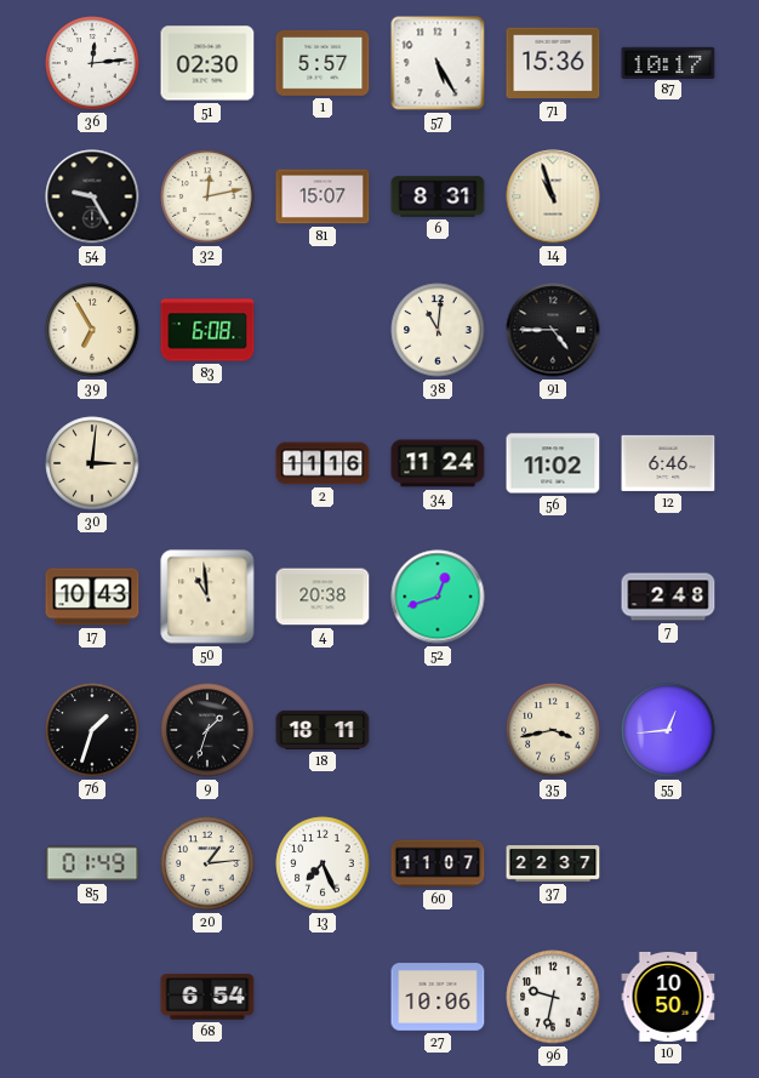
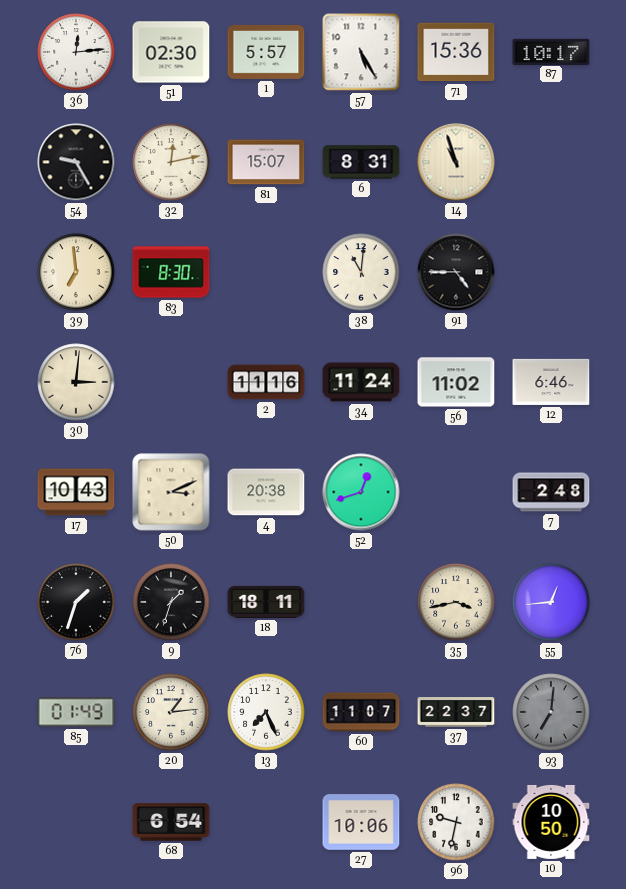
39: 6:55 -> 6:59
83: 6:08 -> 8:30
50: 10:59 -> 3:11
93: none -> 7:01
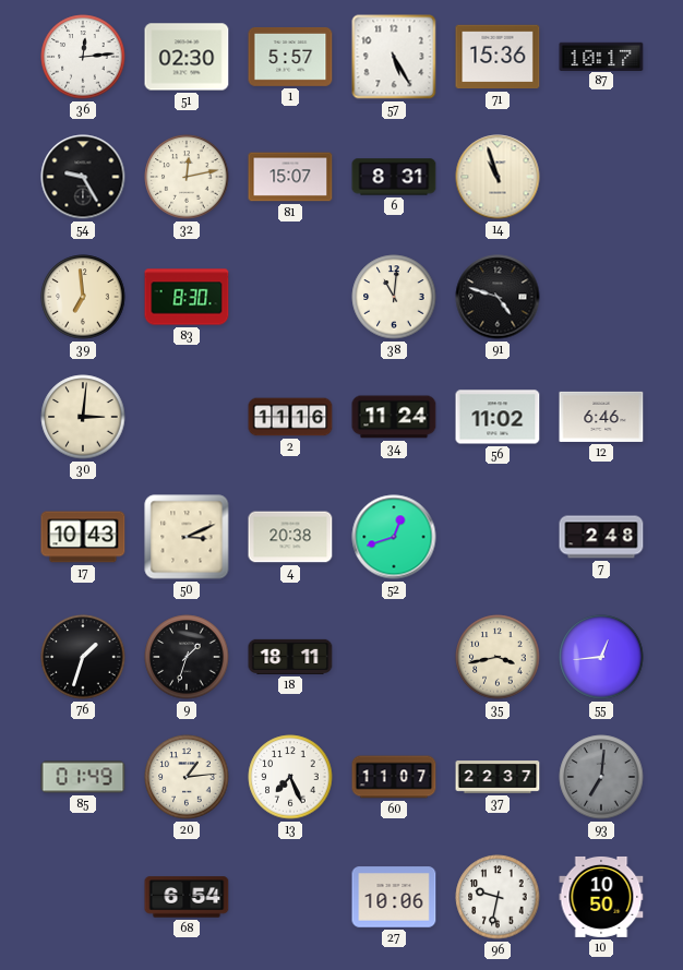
91: 4:45 -> 4:48
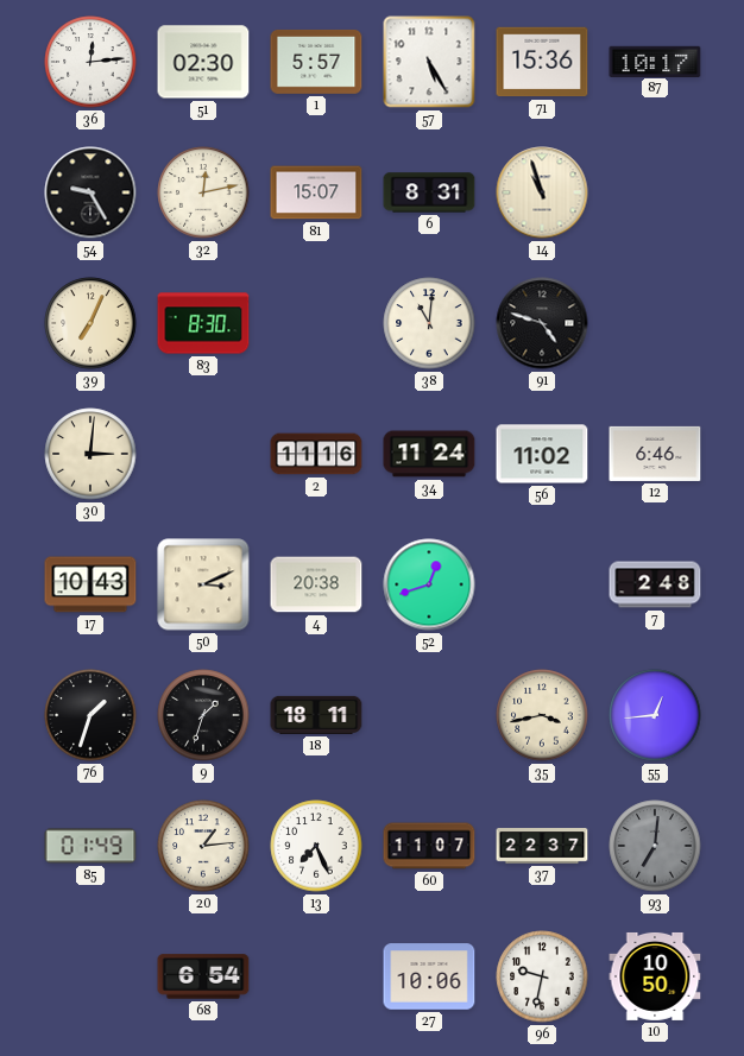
39: 6:59 -> 7:04
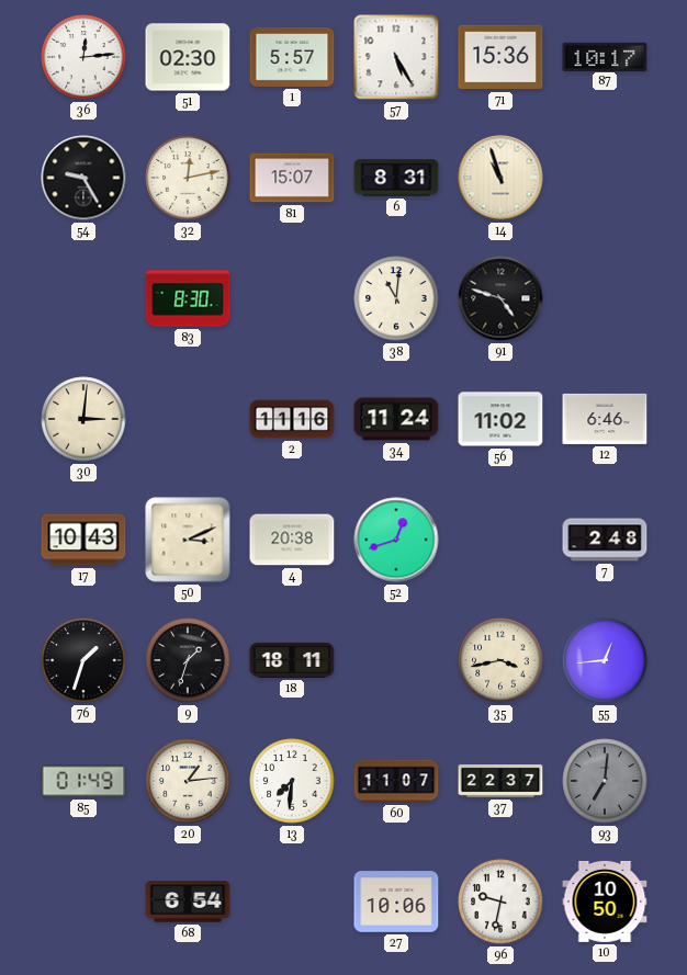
39: 7:04 -> none
13: 7:26 -> 7:31
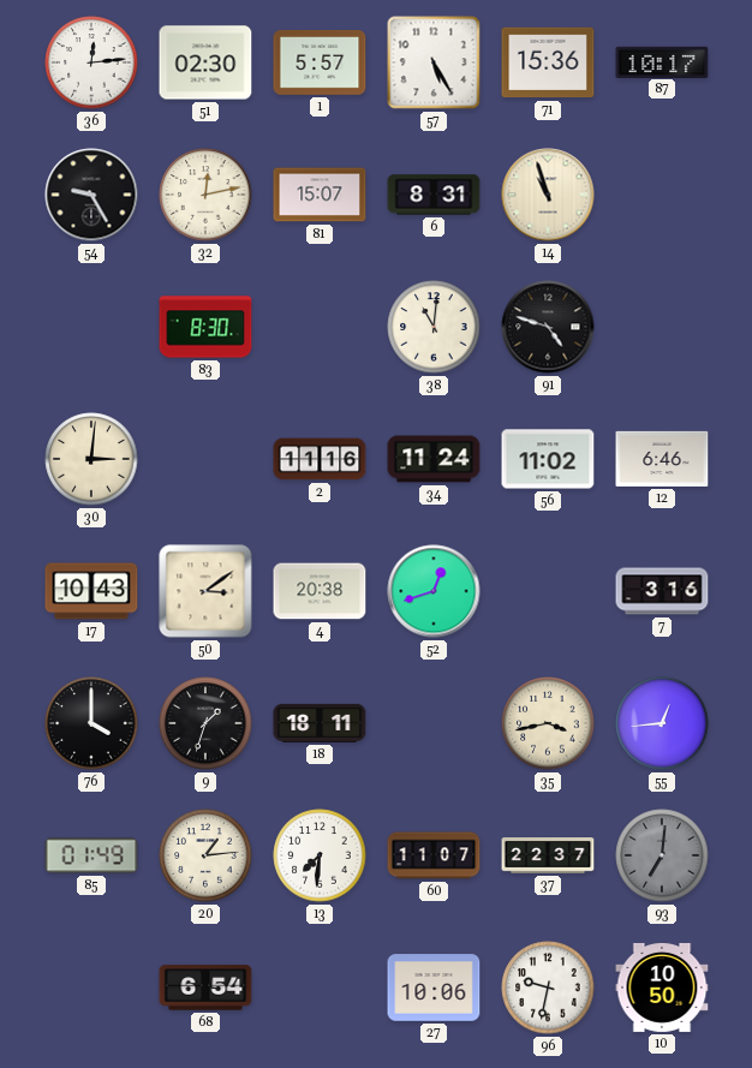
50: 3:11 -> 3:09
7: 2:48 -> 3:16
76: 1:33 -> 4:00
